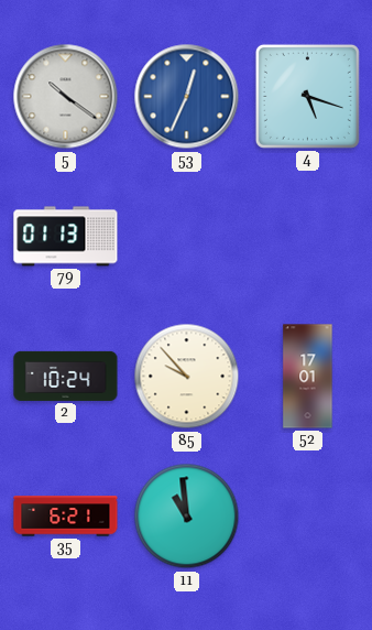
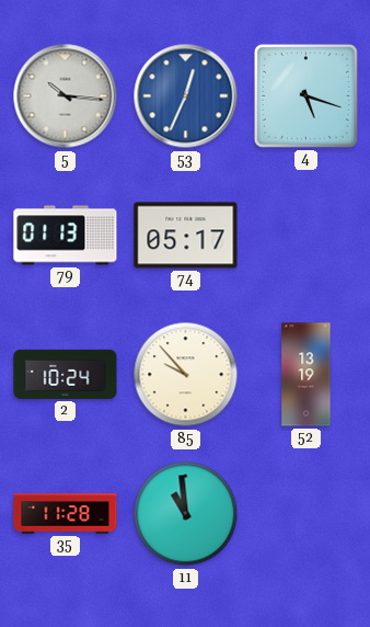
5: 10:21 -> 10:16
74: none -> 05:17
52: 17:01 -> 13:19
35: 6:21 -> 11:28
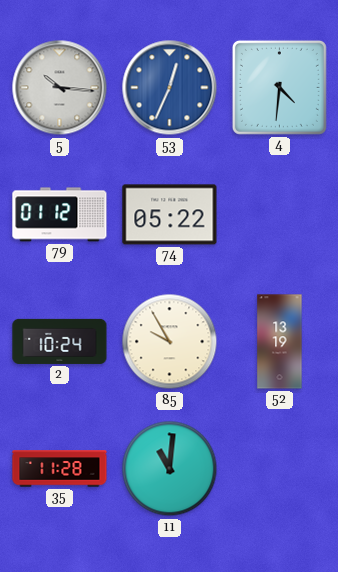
4: 5:18 -> 4:31
79: 01:13 -> 01:12
74: 05:17 -> 05:22
85: 9:53 -> 9:55
11: 10:59 -> 11:01
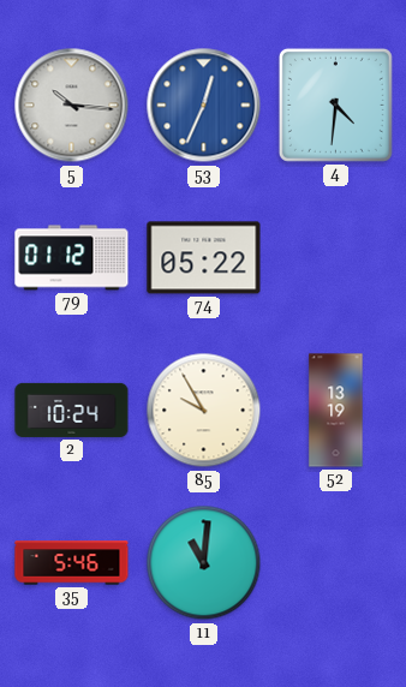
35: 11:28 -> 5:46
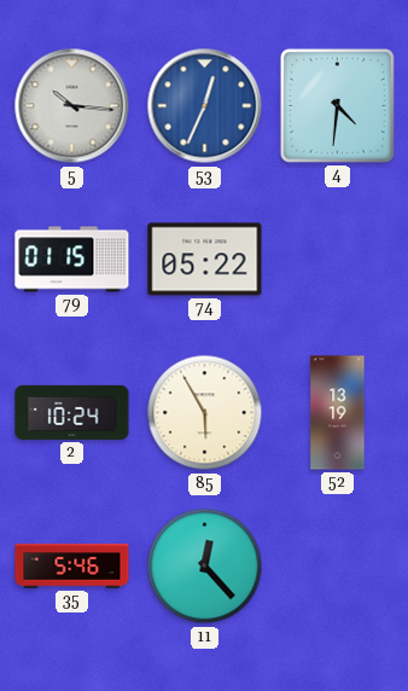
79: 01:12 -> 01:15
85: 9:55 -> 5:55
11: 11:01 -> 12:23
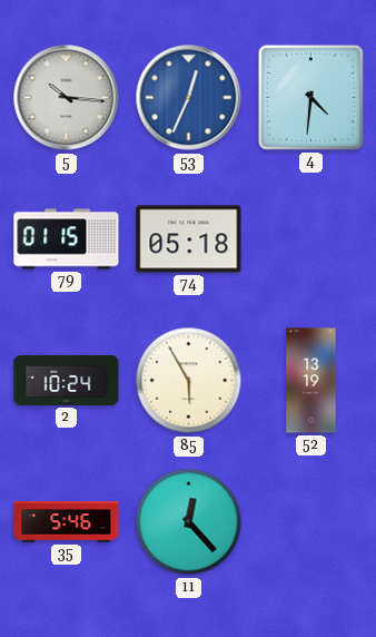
74: 05:22 -> 05:18
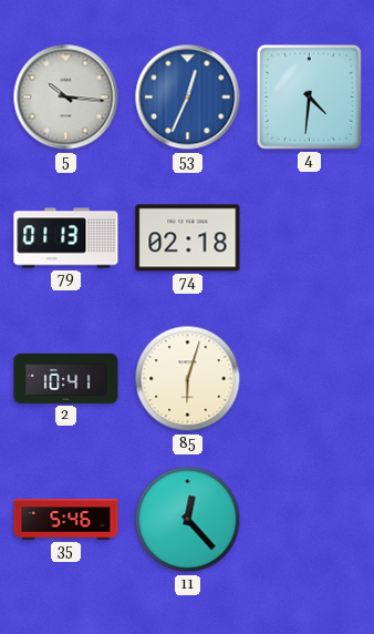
79: 01:15 -> 01:13
74: 05:18 -> 02:18
2: 10:24 -> 10:41
85: 5:55 -> 6:03
52: 13:19 -> none
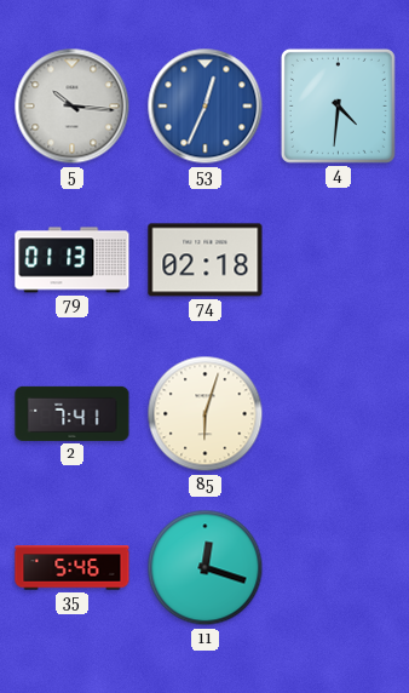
2: 10:41 -> 7:41
11: 12:23 -> 12:18
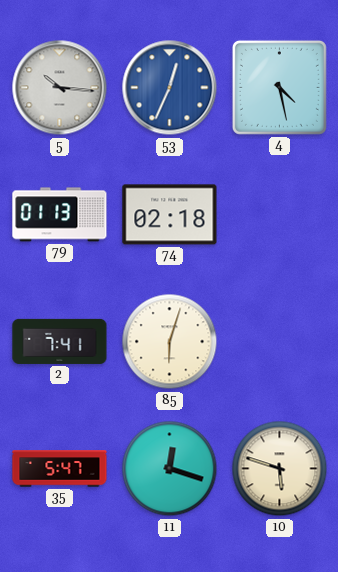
4: 4:31 -> 4:28
35: 5:46 -> 5:47
10: none -> 5:48
